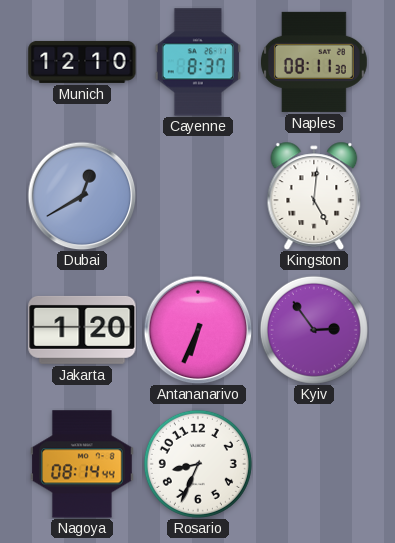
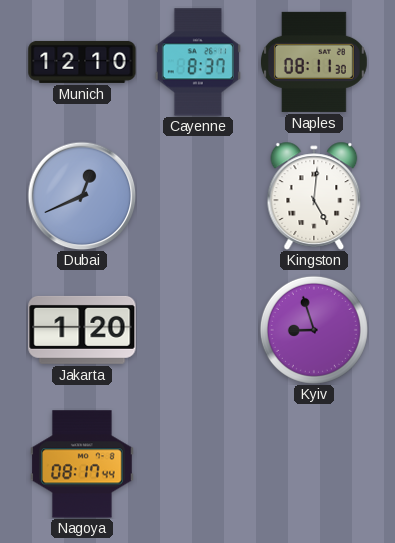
Dubai: 12:40 -> 12:41
Antananarivo: 6:34 -> none
Kyiv: 2:54 -> 8:57
Nagoya: 08:14 -> 08:17
Rosario: 8:34 -> none
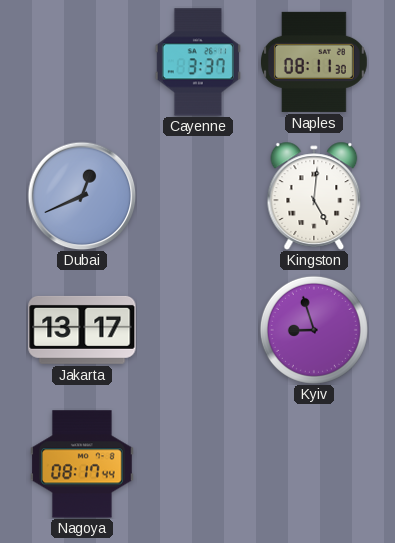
Munich: 12:10 -> none
Cayenne: 8:37 -> 3:37
Jakarta: 1:20 -> 13:17
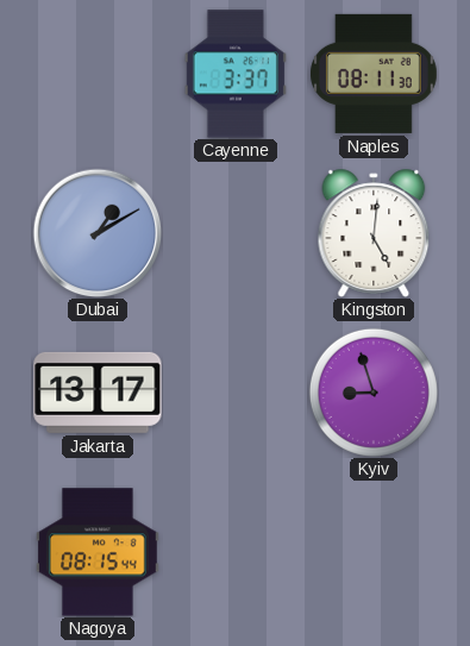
Dubai: 12:41 -> 1:10
Nagoya: 08:17 -> 08:15
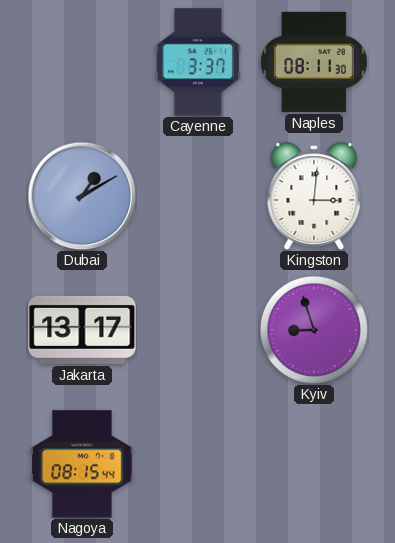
Kingston: 5:01 -> 3:01
